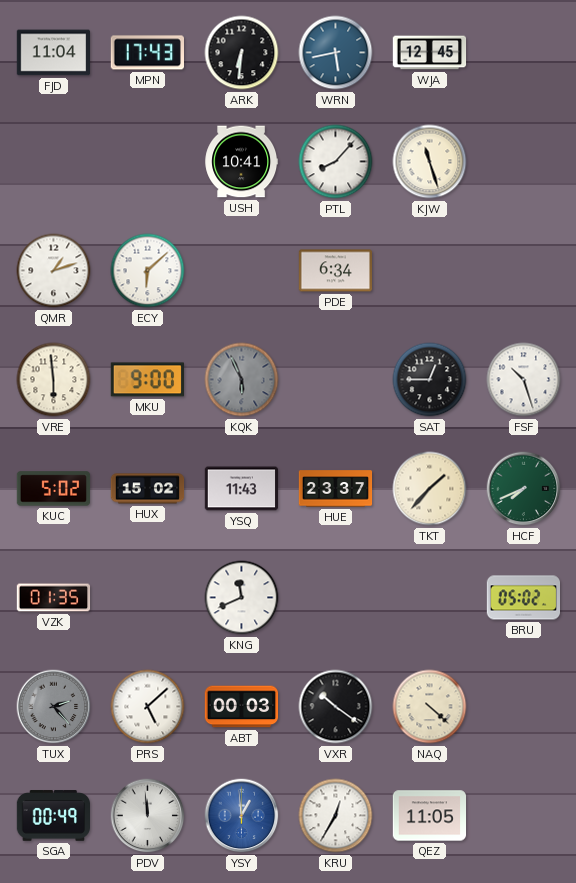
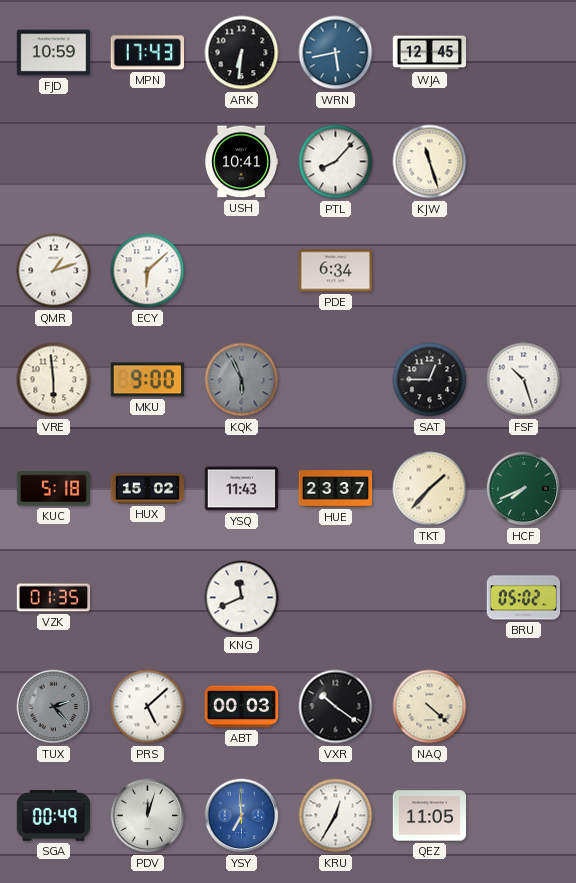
FJD: 11:04 -> 10:59
KUC: 5:02 -> 5:18
PDV: 11:59 -> 12:03
YSY: 12:59 -> 6:59
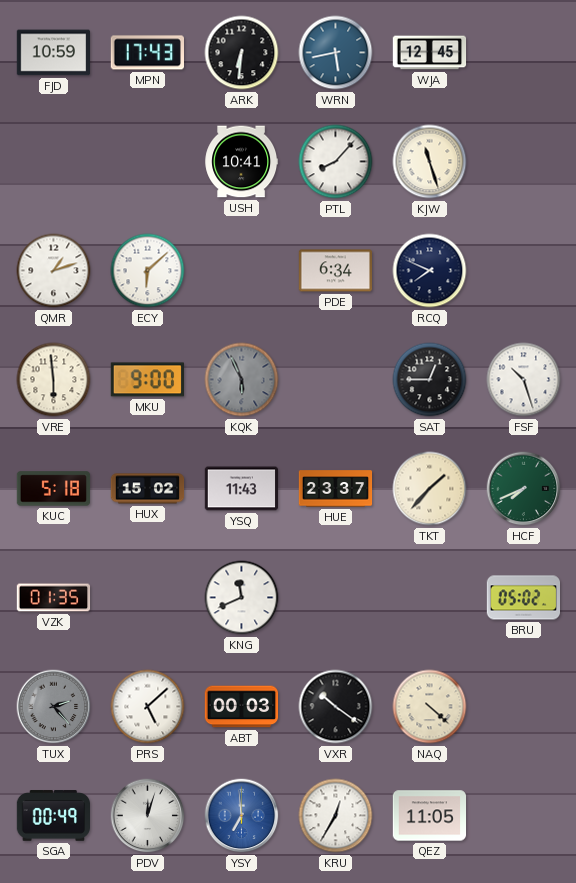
RCQ: none -> 7:49
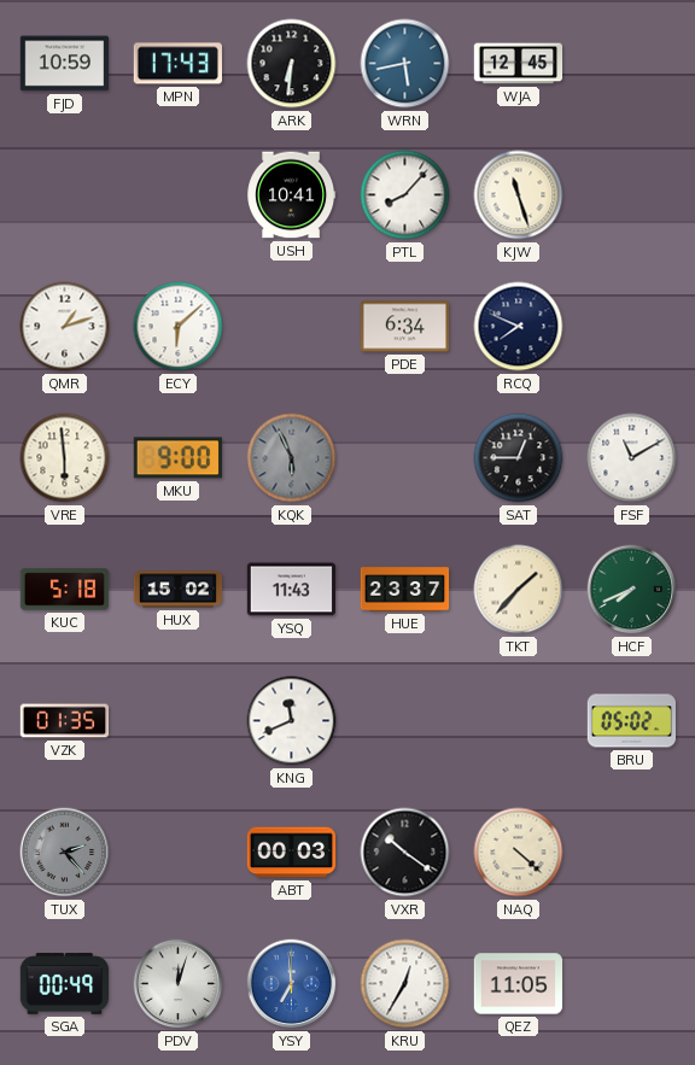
FSF: 10:27 -> 11:10
PRS: 5:08 -> none
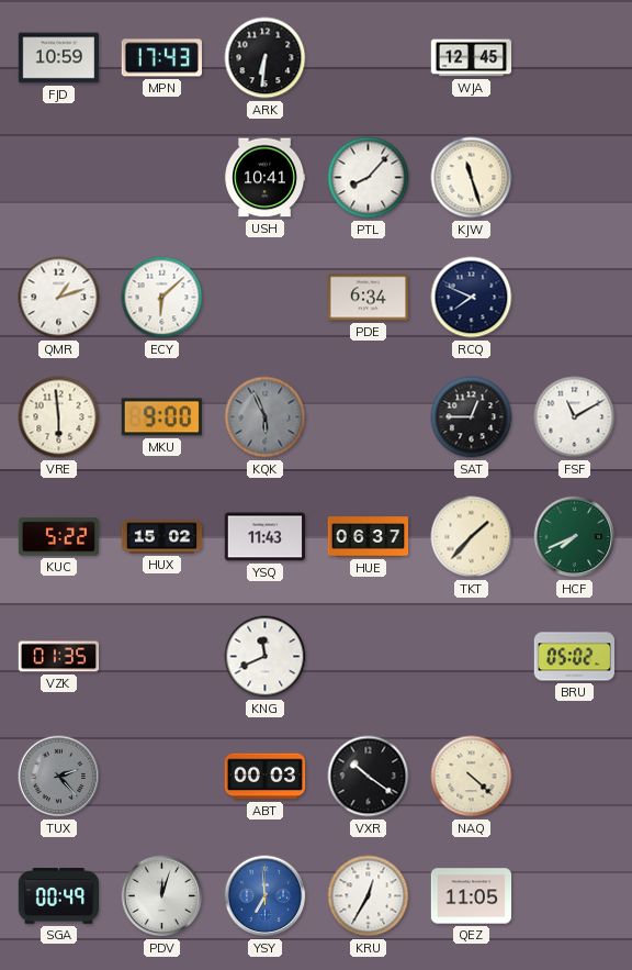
WRN: 5:43 -> none
KUC: 5:18 -> 5:22
HUE: 23:37 -> 06:37
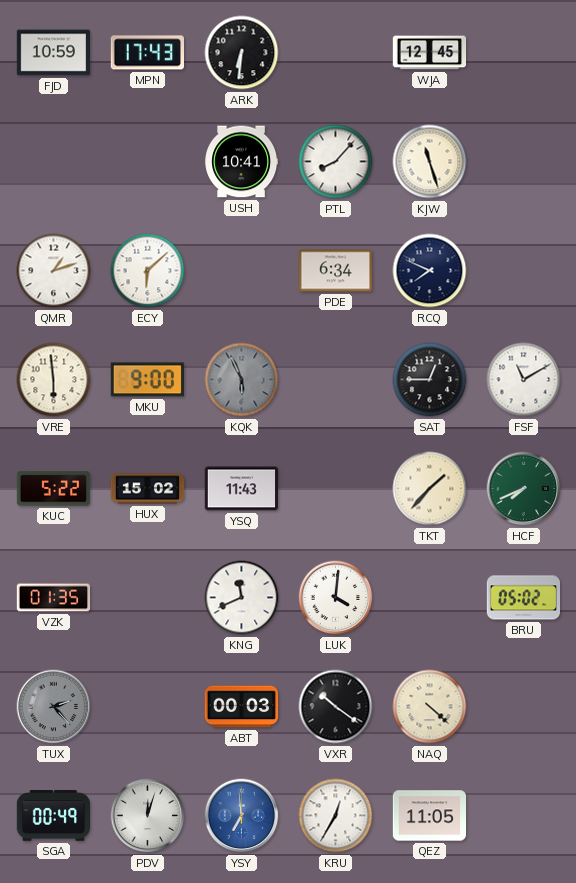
HUE: 06:37 -> none
LUK: none -> 4:01
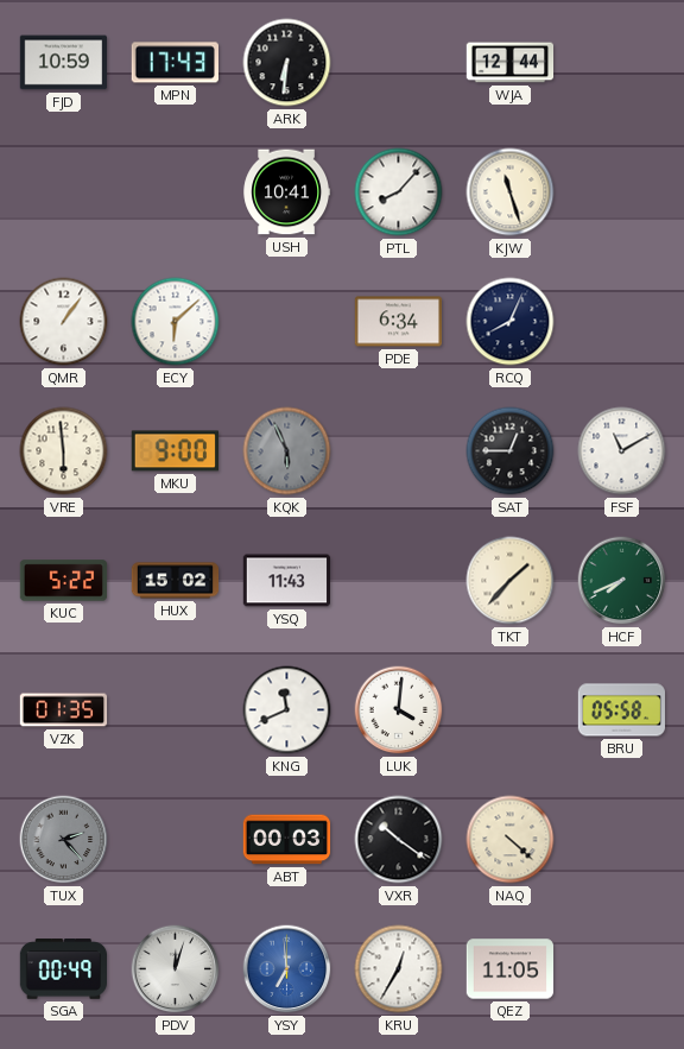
WJA: 12:45 -> 12:44
QMR: 1:12 -> 1:06
RCQ: 7:49 -> 8:04
BRU: 05:02 -> 05:58
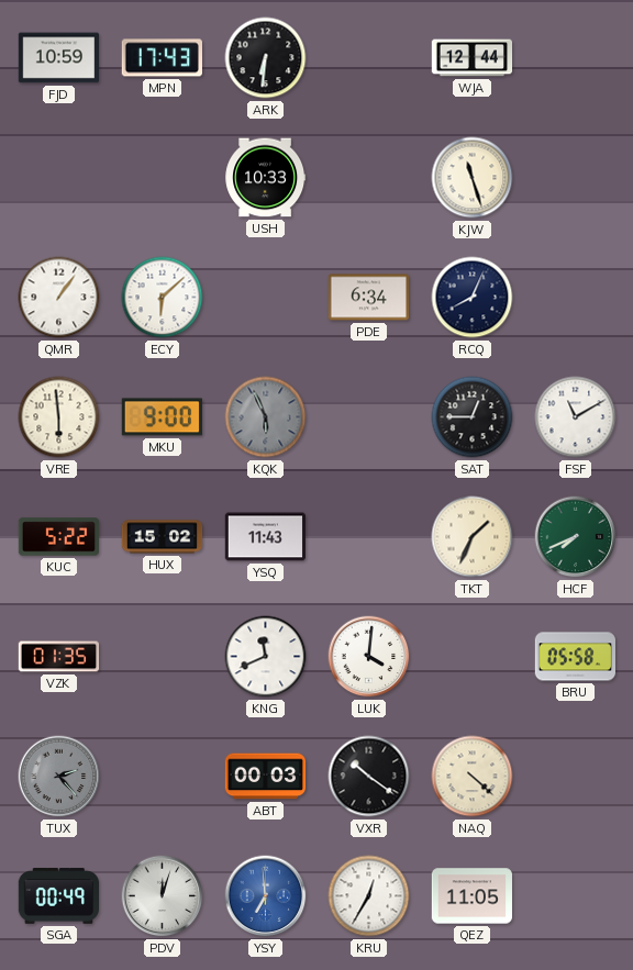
USH: 10:41 -> 10:33
PTL: 8:07 -> none
TKT: 1:37 -> 1:34
